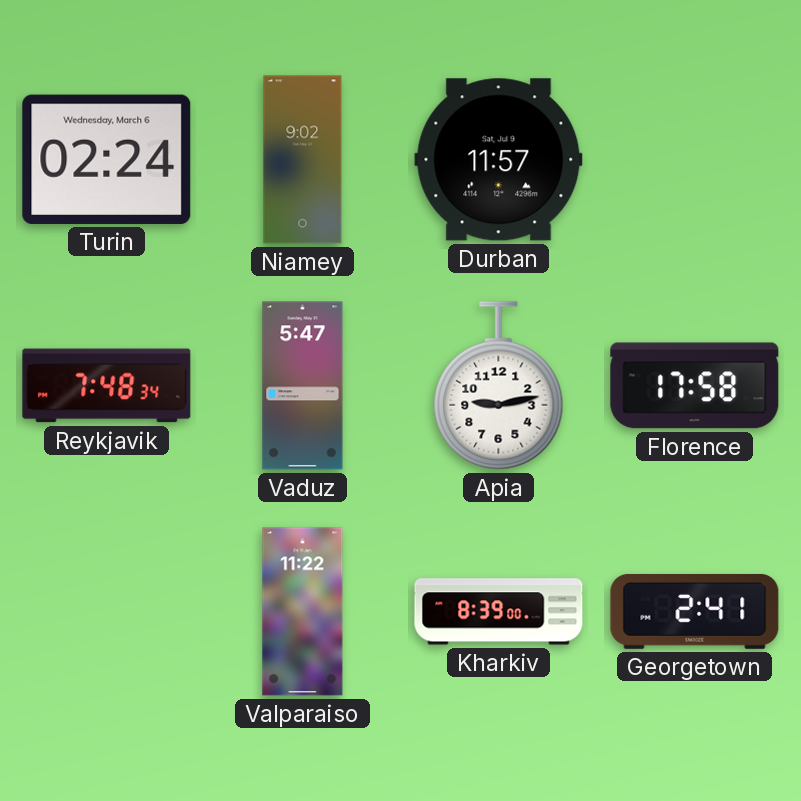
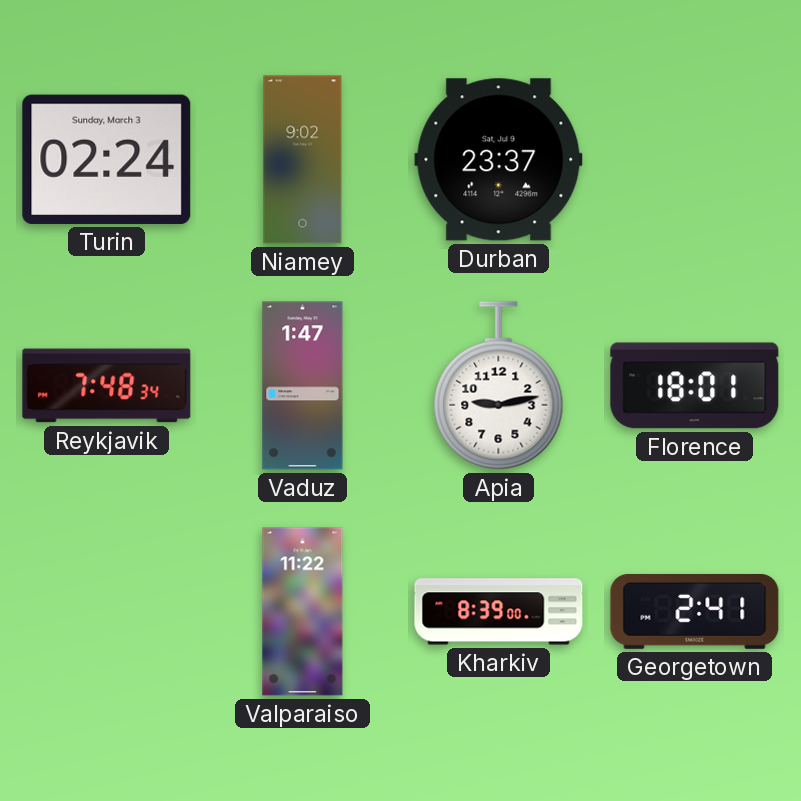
Turin date: Wednesday, March 6 -> Sunday, March 3
Durban: 11:57 -> 23:37
Vaduz: 5:47 -> 1:47
Florence: 17:58 -> 18:01
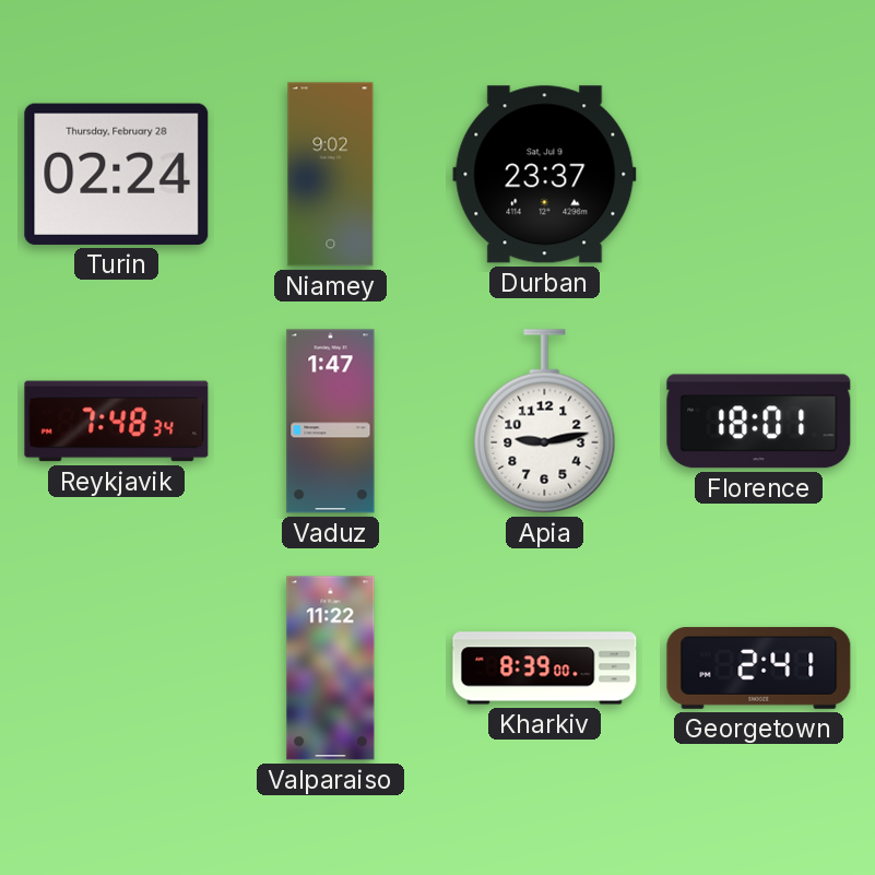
Turin date: Sunday, March 3 -> Thursday, February 28
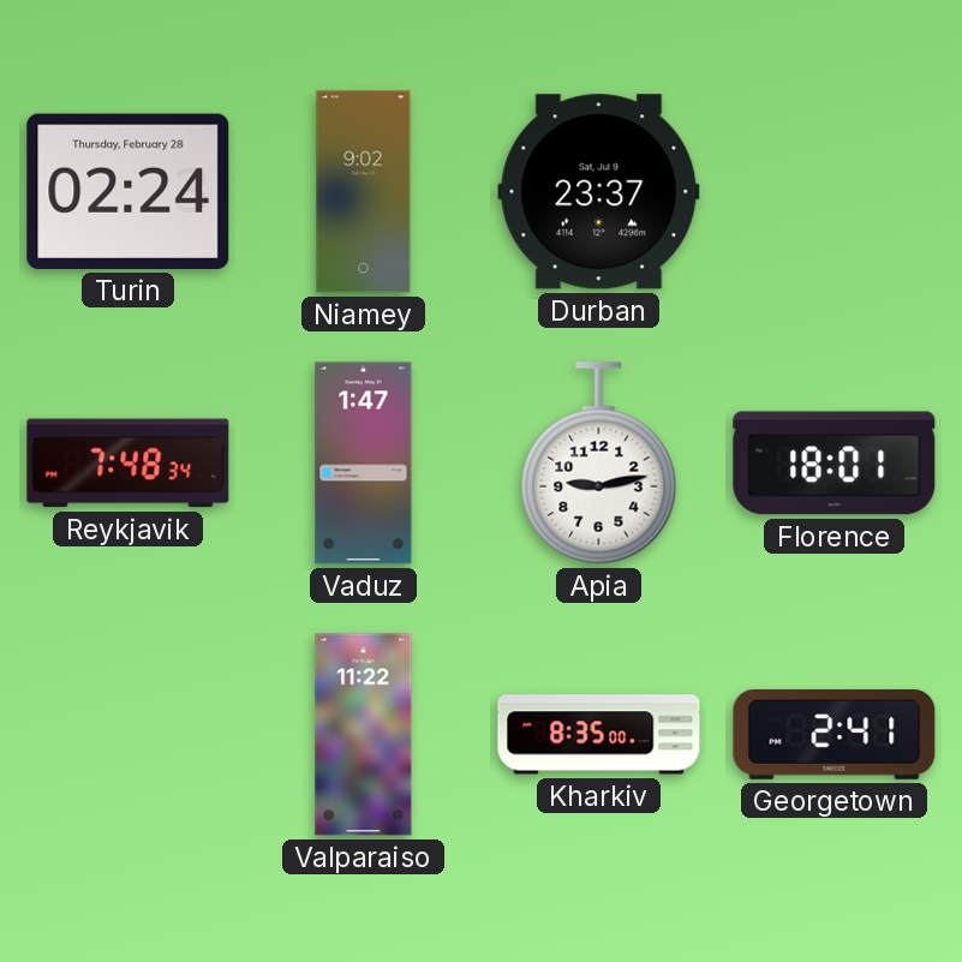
Kharkiv: 8:39 -> 8:35
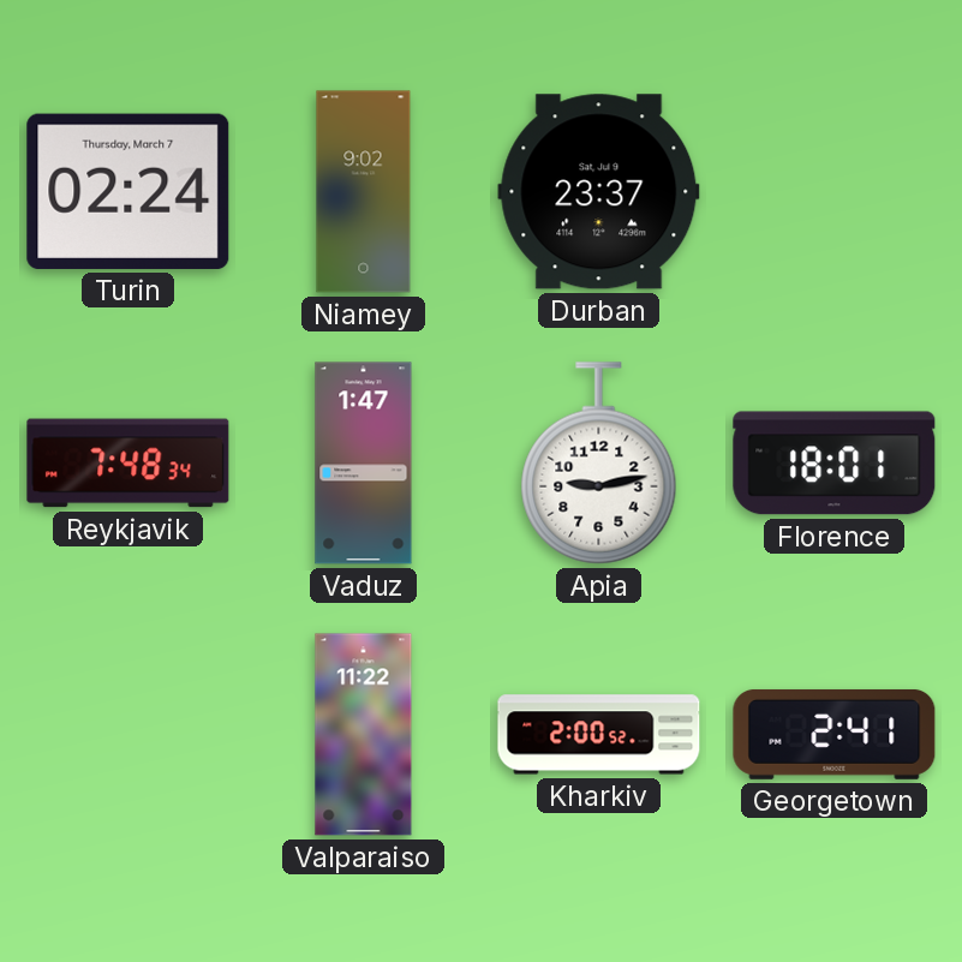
Turin date: Thursday, February 28 -> Thursday, March 7
Kharkiv: 8:35 -> 2:00
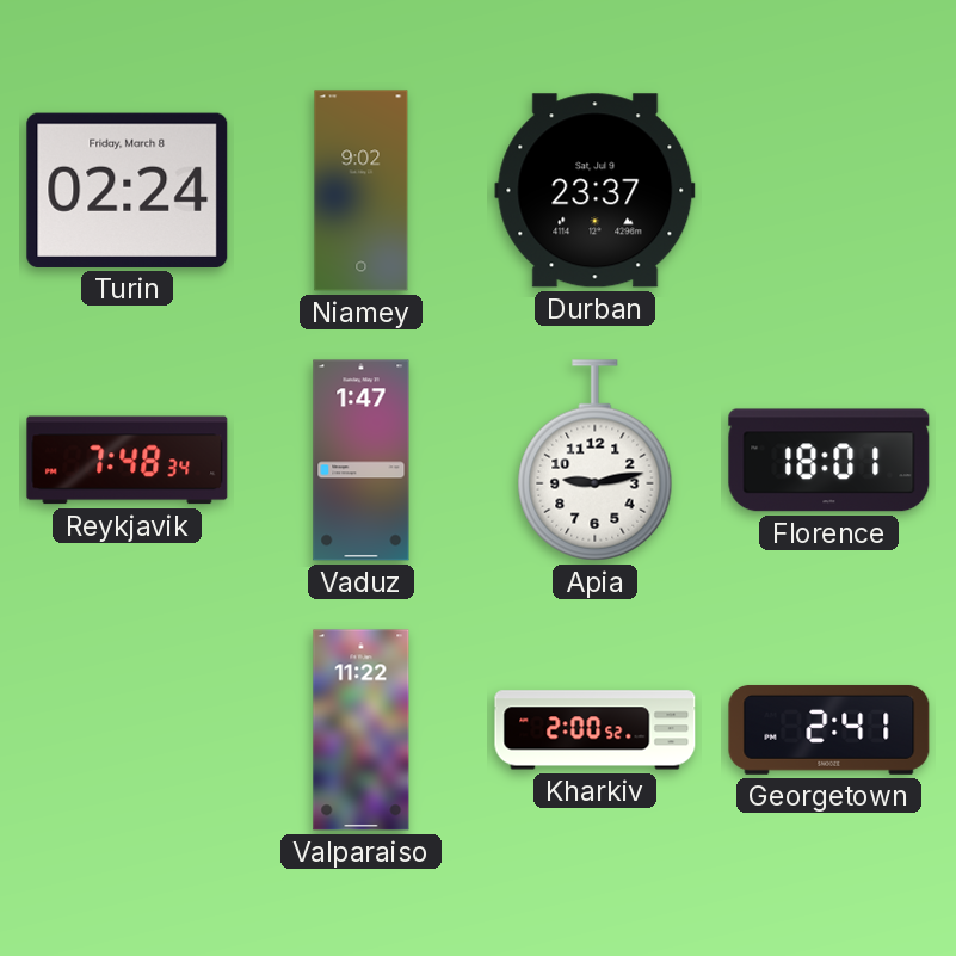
Turin date: Thursday, March 7 -> Friday, March 8
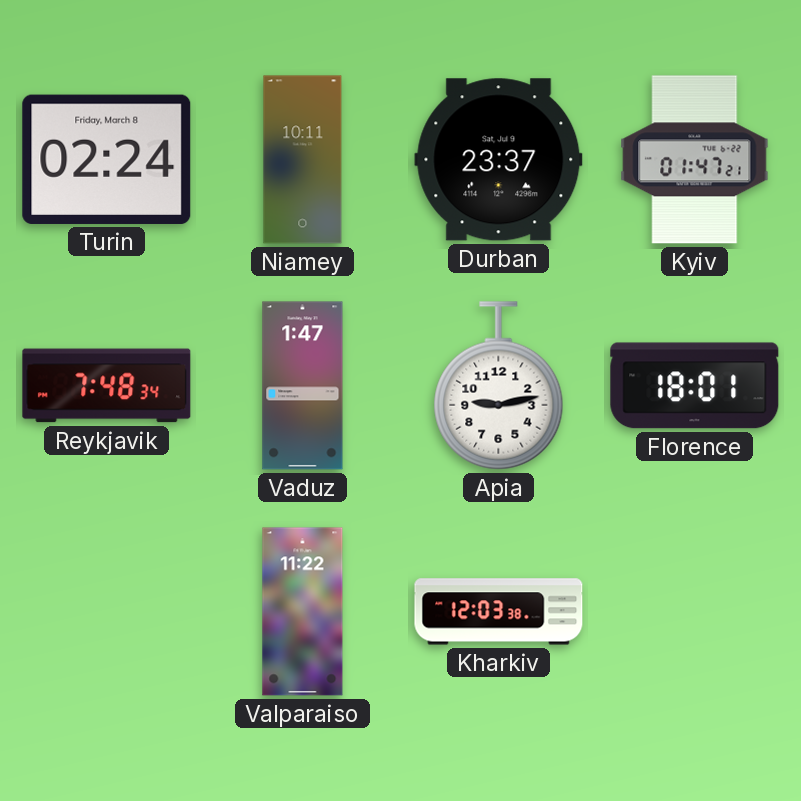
Niamey: 9:02 -> 10:11
Kyiv: none -> 01:47
Kharkiv: 2:00 -> 12:03
Georgetown: 2:41 -> none
